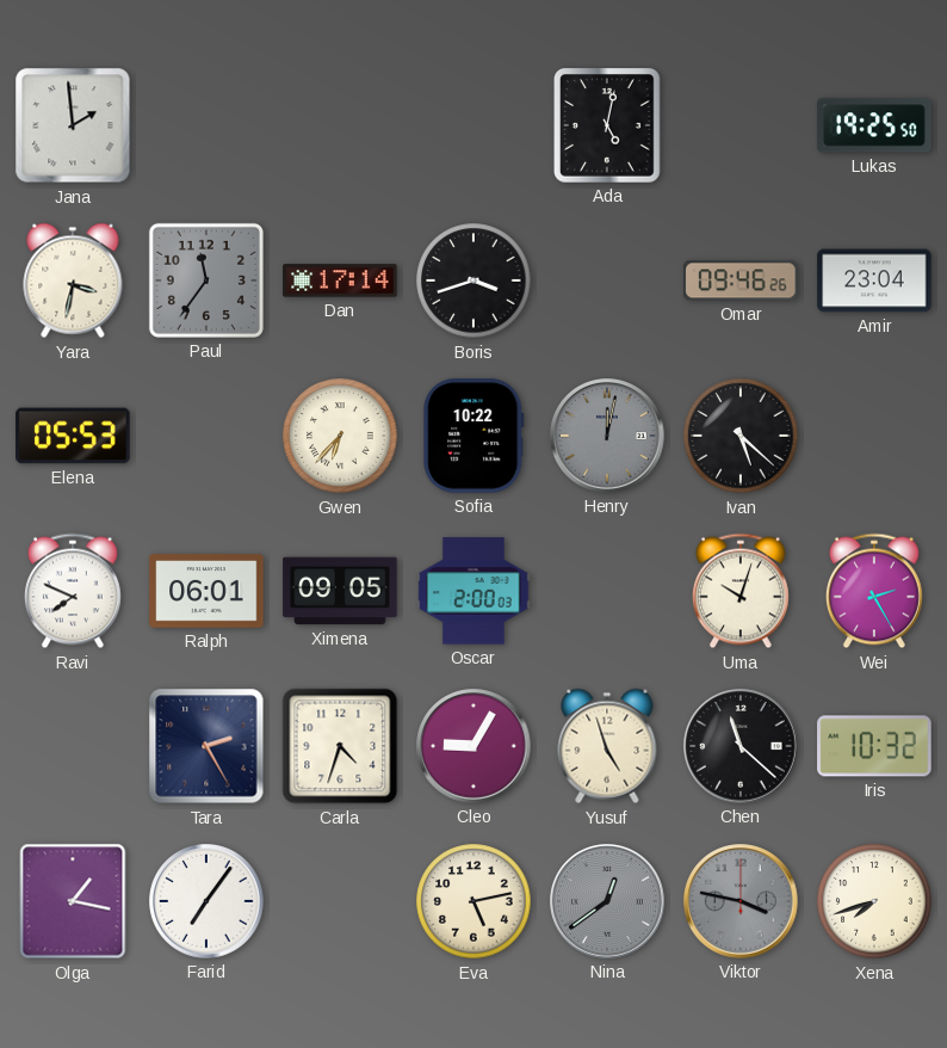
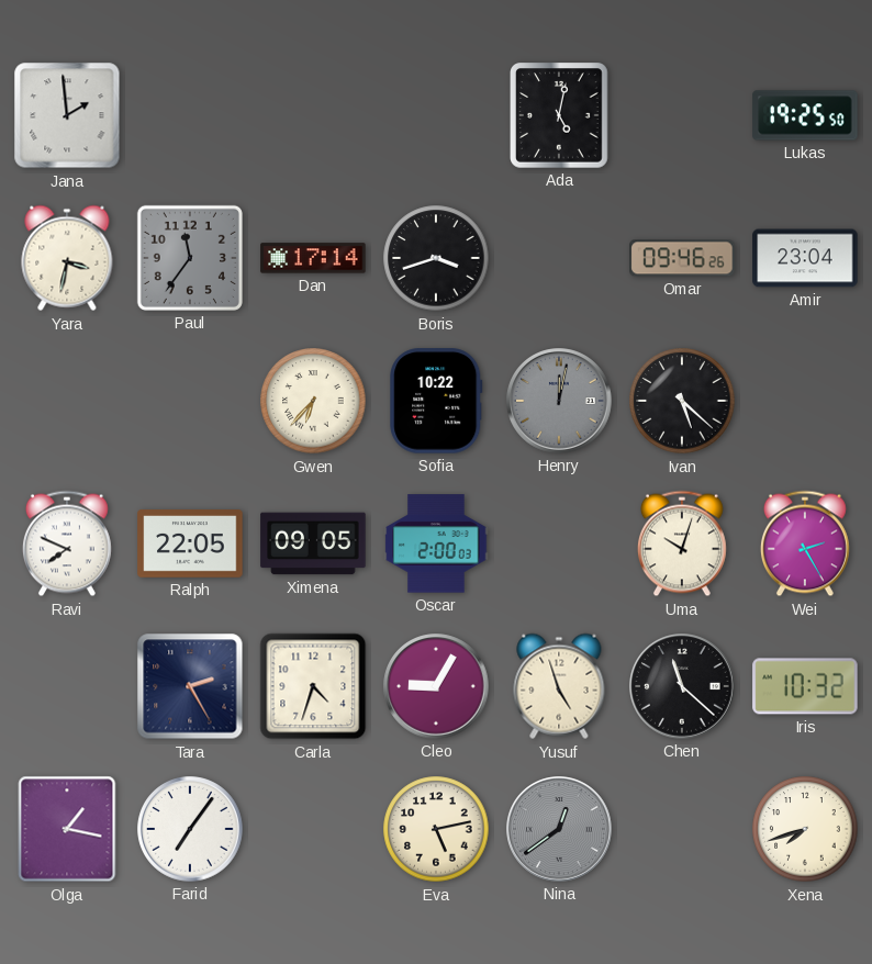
Elena: 05:53 -> none
Ralph: 06:01 -> 22:05
Viktor: 3:47 -> none
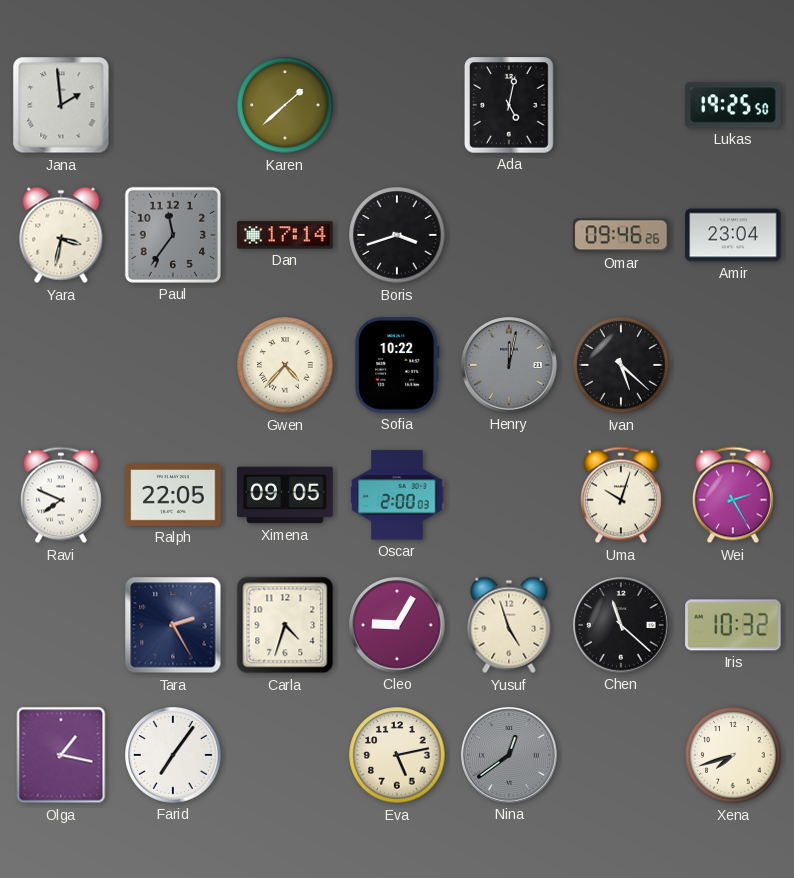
Karen: none -> 1:38
Gwen: 6:37 -> 4:37
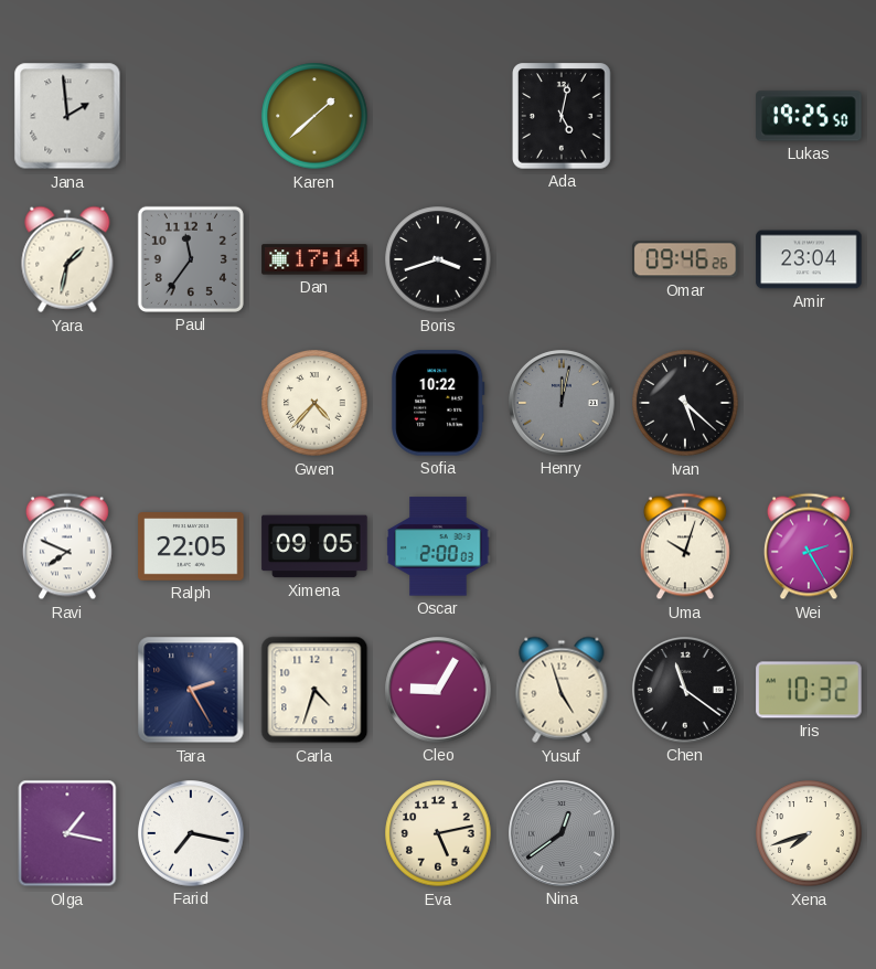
Yara: 3:32 -> 1:32
Chen: 11:22 -> 11:21
Farid: 7:06 -> 7:17
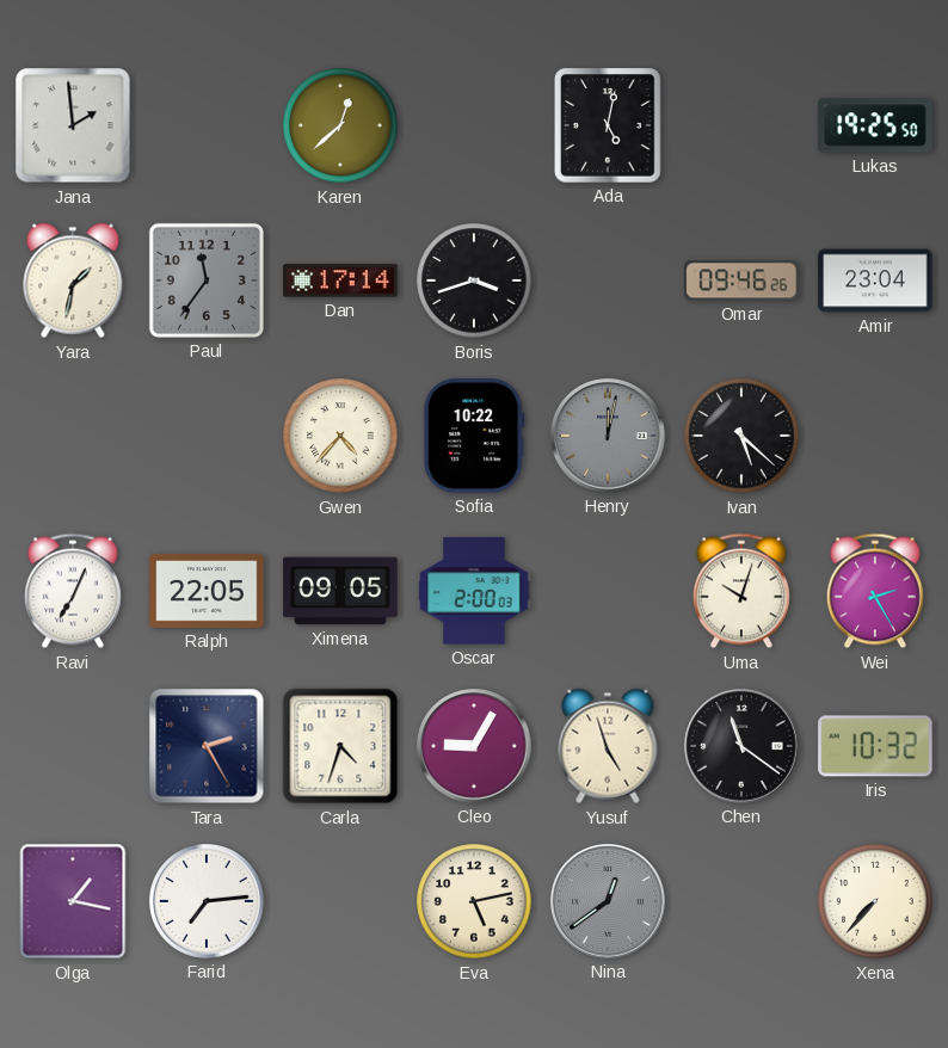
Karen: 1:38 -> 12:38
Ravi: 7:49 -> 7:04
Farid: 7:17 -> 7:14
Xena: 7:42 -> 7:37
